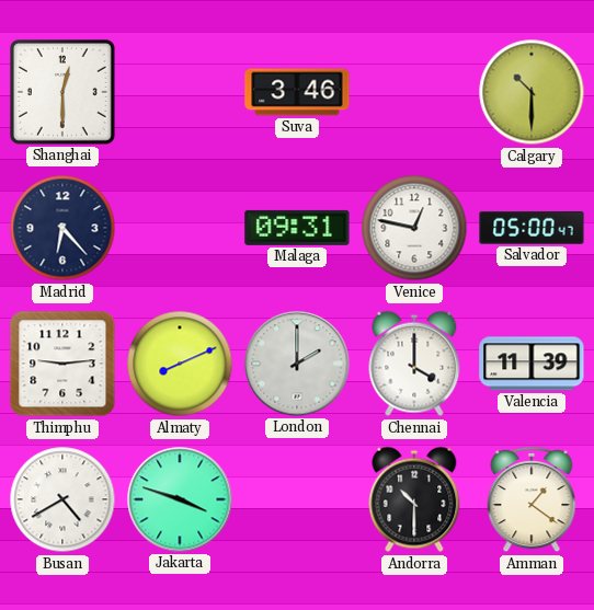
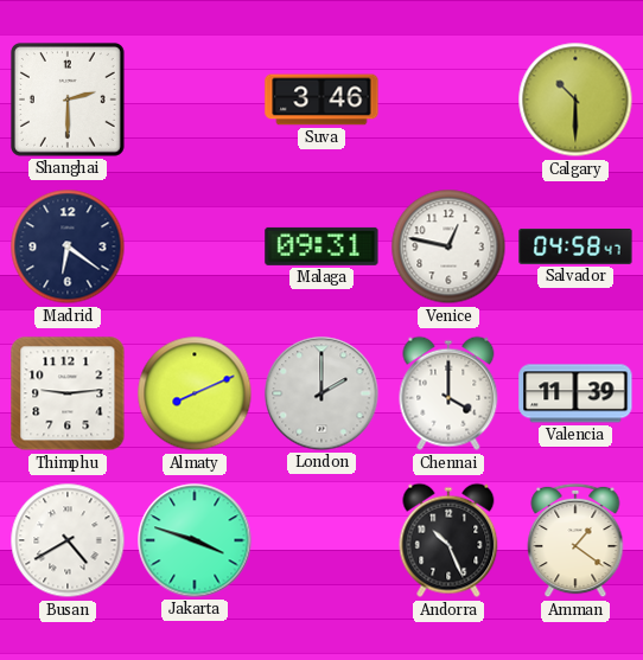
Shanghai: 12:30 -> 2:30
Madrid: 6:23 -> 6:21
Salvador: 05:00 -> 04:58
Andorra: 10:30 -> 10:26
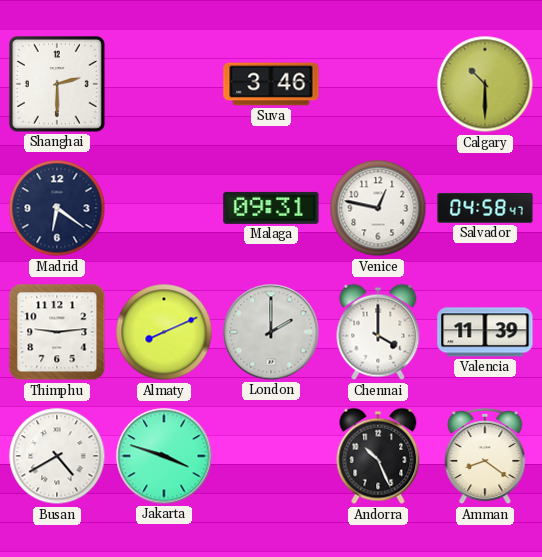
Amman: 1:21 -> 8:21
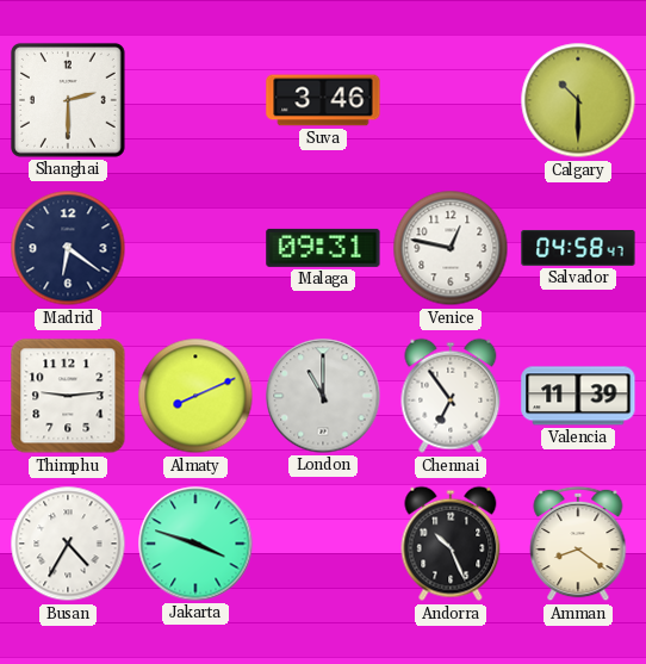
London: 2:00 -> 11:00
Chennai: 4:00 -> 6:54
Busan: 4:40 -> 4:35
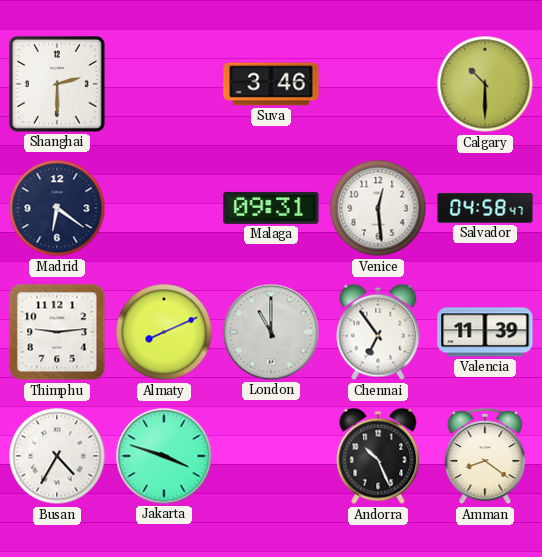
Venice: 12:47 -> 12:29
